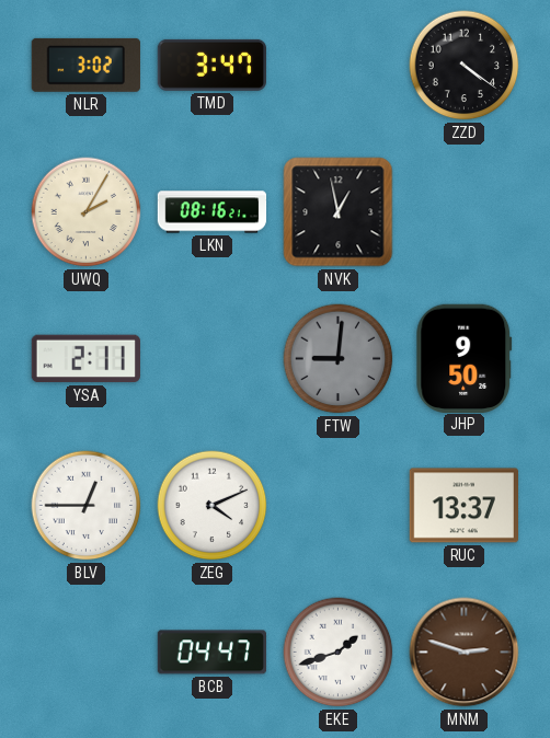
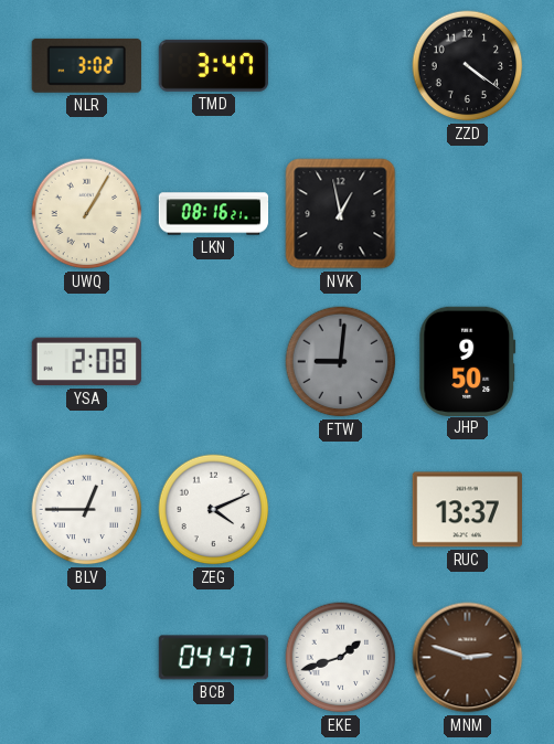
UWQ: 2:05 -> 1:05
YSA: 2:11 -> 2:08
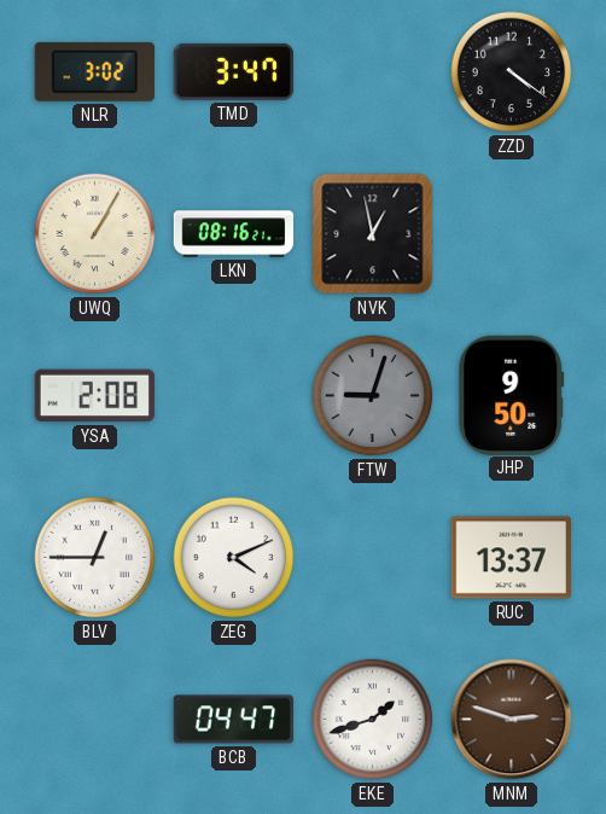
FTW: 9:01 -> 9:03
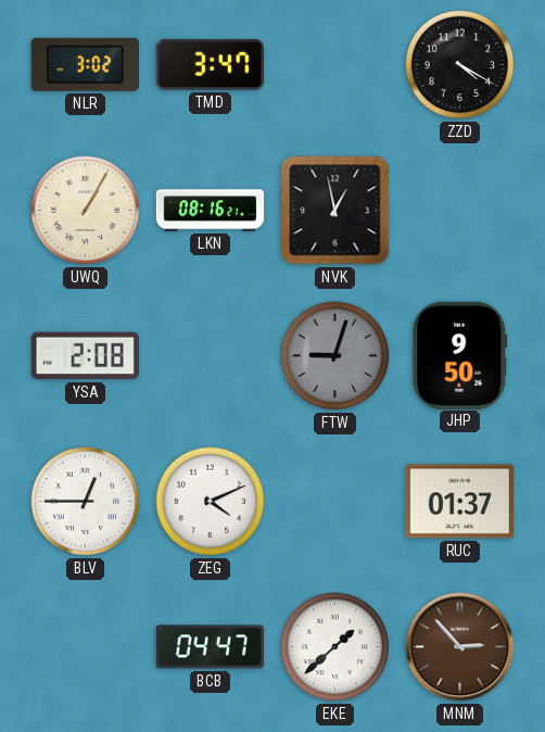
ZZD: 4:21 -> 4:20
RUC: 13:37 -> 01:37
EKE: 1:42 -> 1:38
MNM: 2:48 -> 2:53
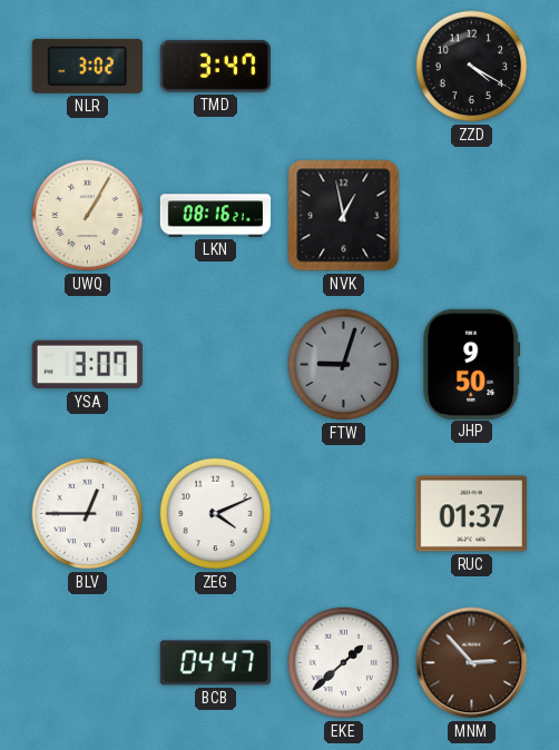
YSA: 2:08 -> 3:07
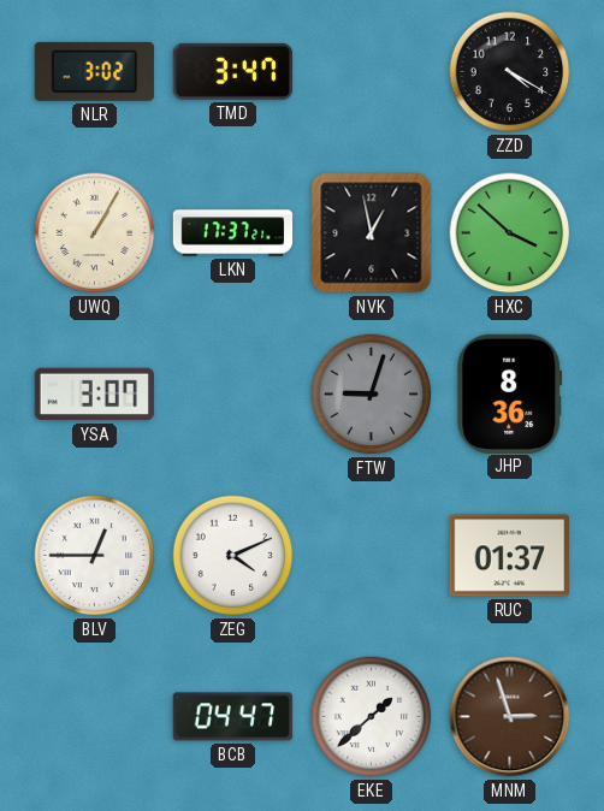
LKN: 08:16 -> 17:37
HXC: none -> 3:52
JHP: 9:50 -> 8:36
MNM: 2:53 -> 2:57
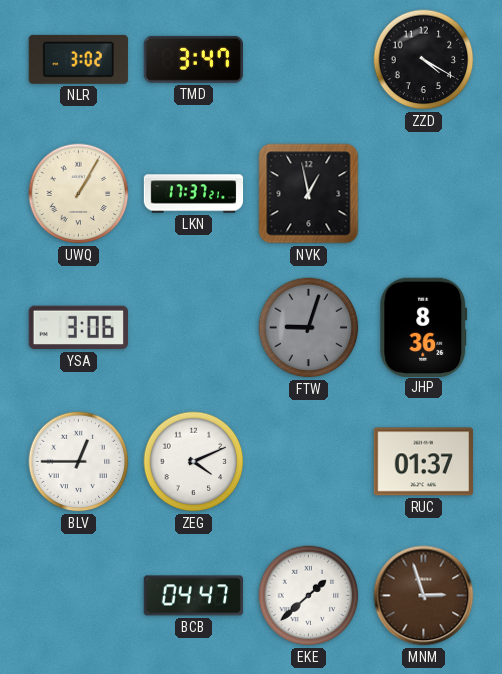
HXC: 3:52 -> none
YSA: 3:07 -> 3:06
